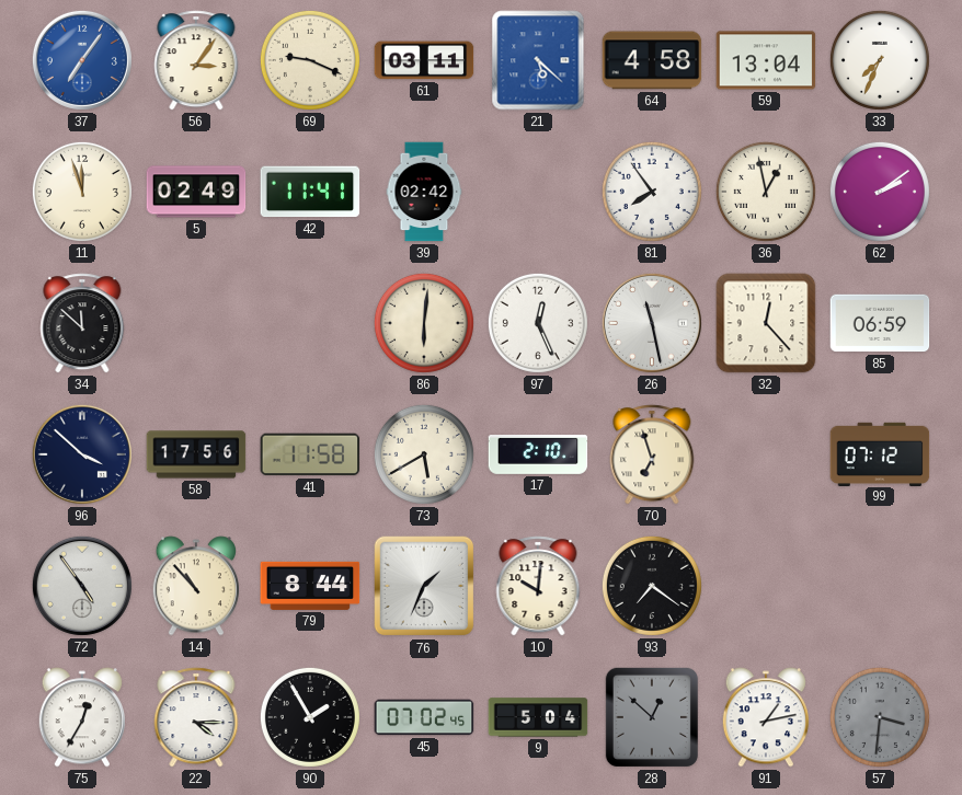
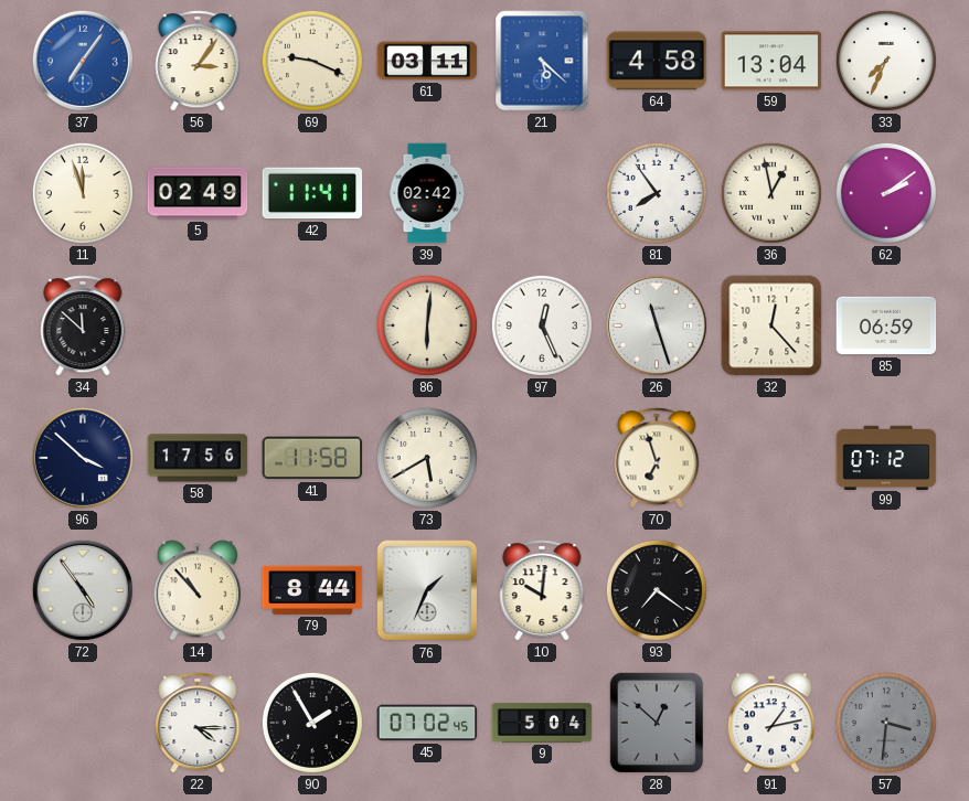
26: 11:28 -> 11:27
17: 2:10 -> none
75: 12:35 -> none
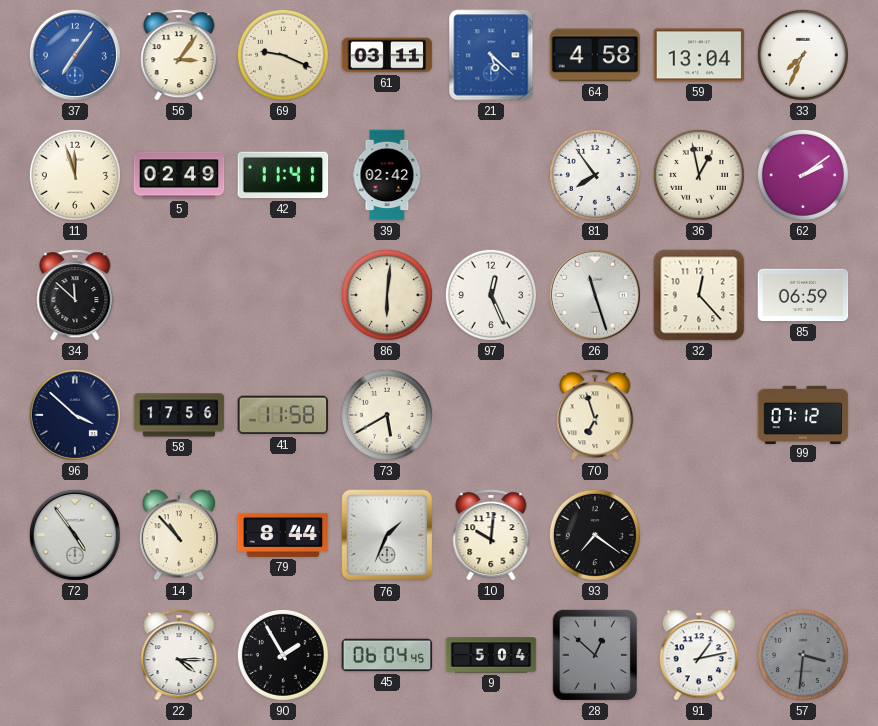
45: 07:02 -> 06:04
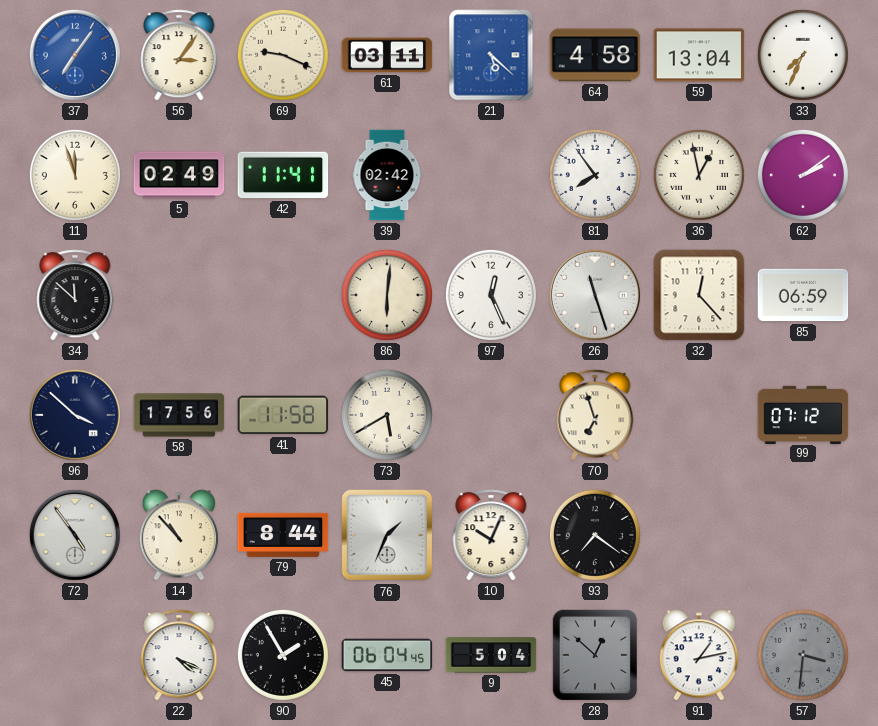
10: 10:01 -> 10:04
22: 4:15 -> 4:19
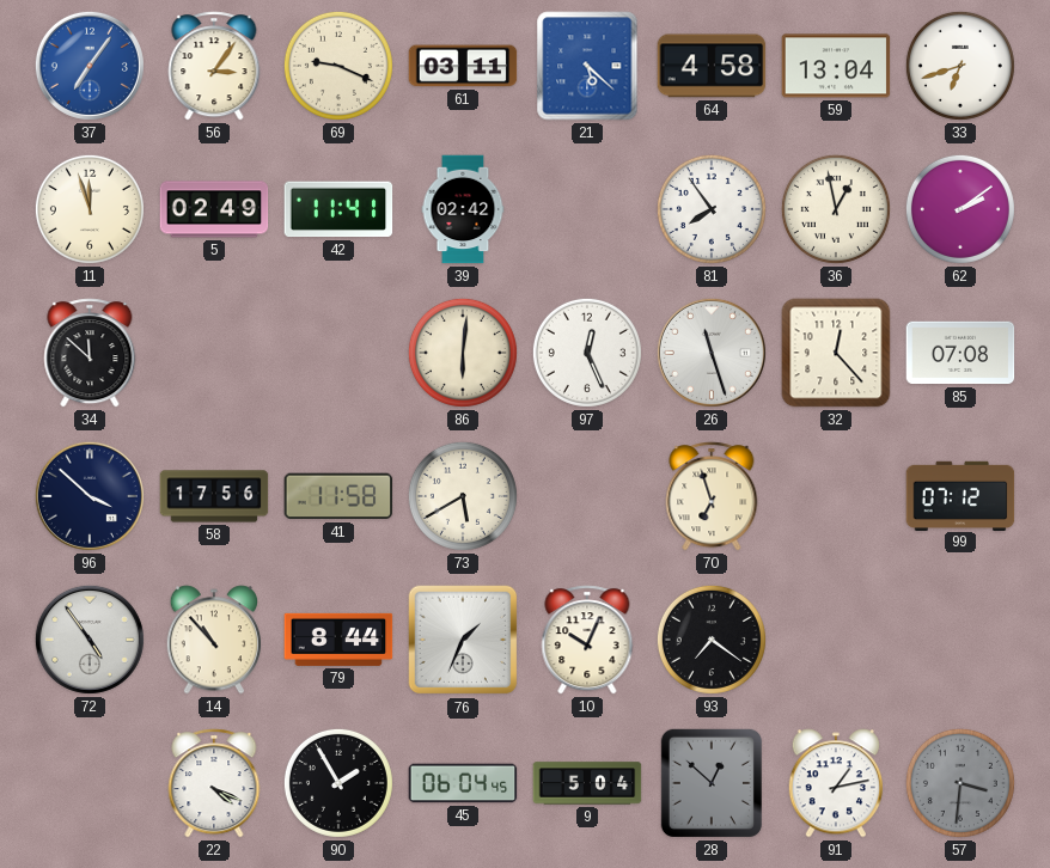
33: 7:34 -> 6:42
85: 06:59 -> 07:08
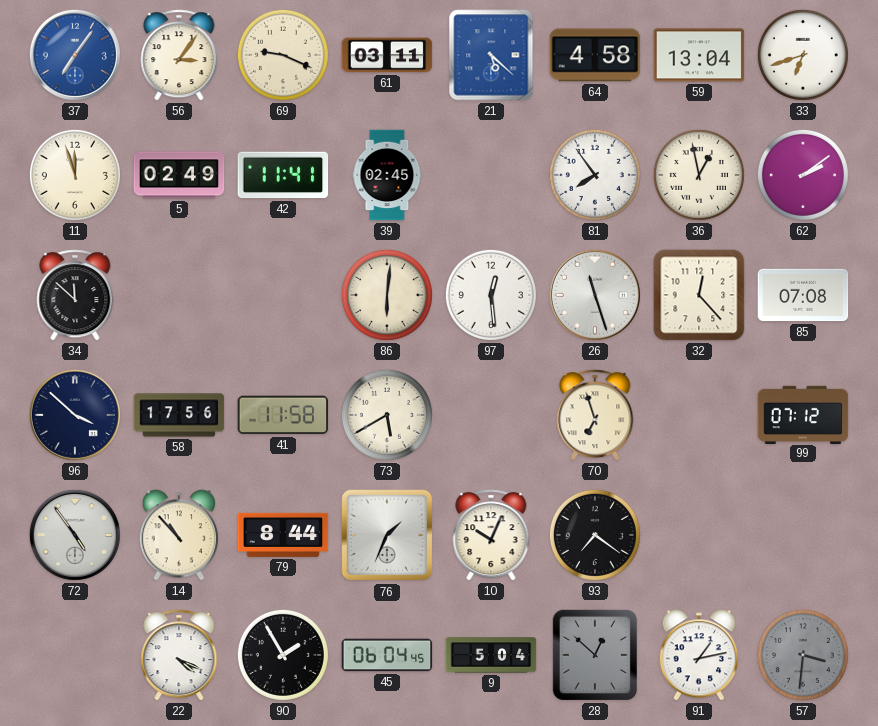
39: 02:42 -> 02:45
97: 12:26 -> 12:29
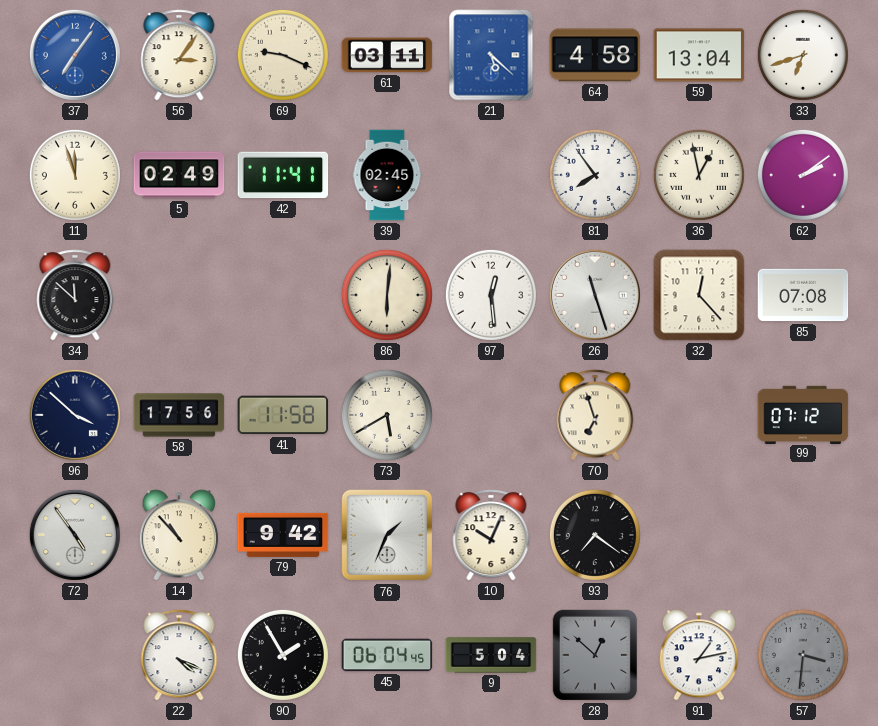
79: 8:44 -> 9:42
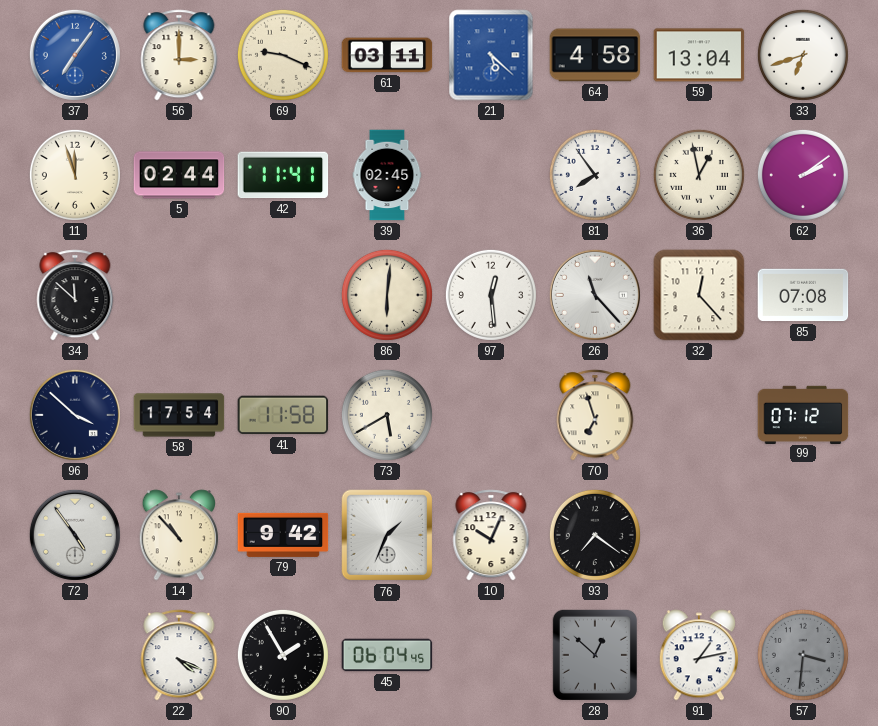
56: 3:06 -> 3:00
5: 02:49 -> 02:44
26: 11:27 -> 11:23
58: 17:56 -> 17:54
9: 5:04 -> none
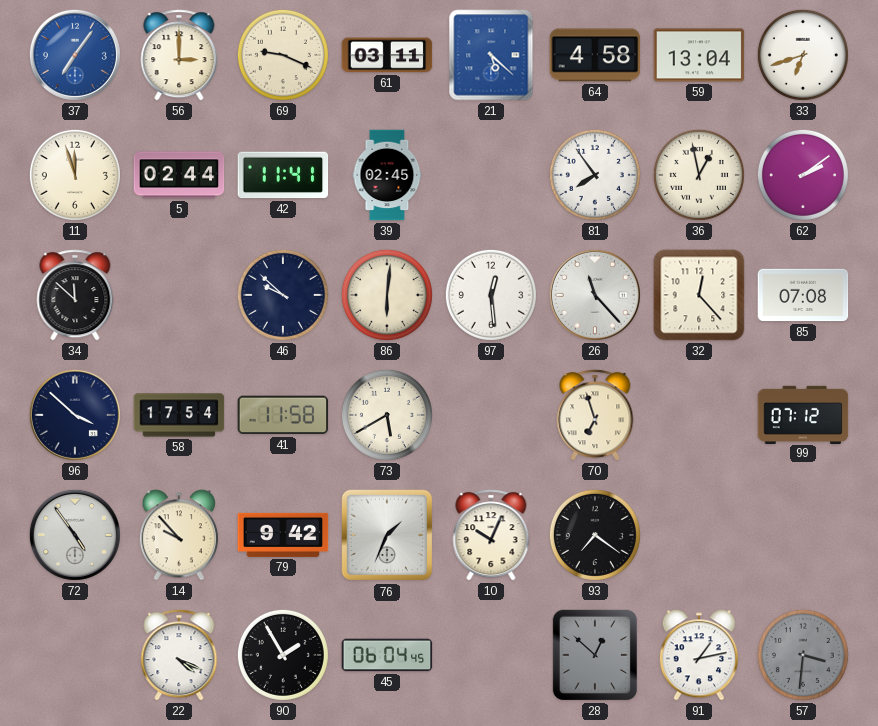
46: none -> 9:52
14: 10:53 -> 9:53
